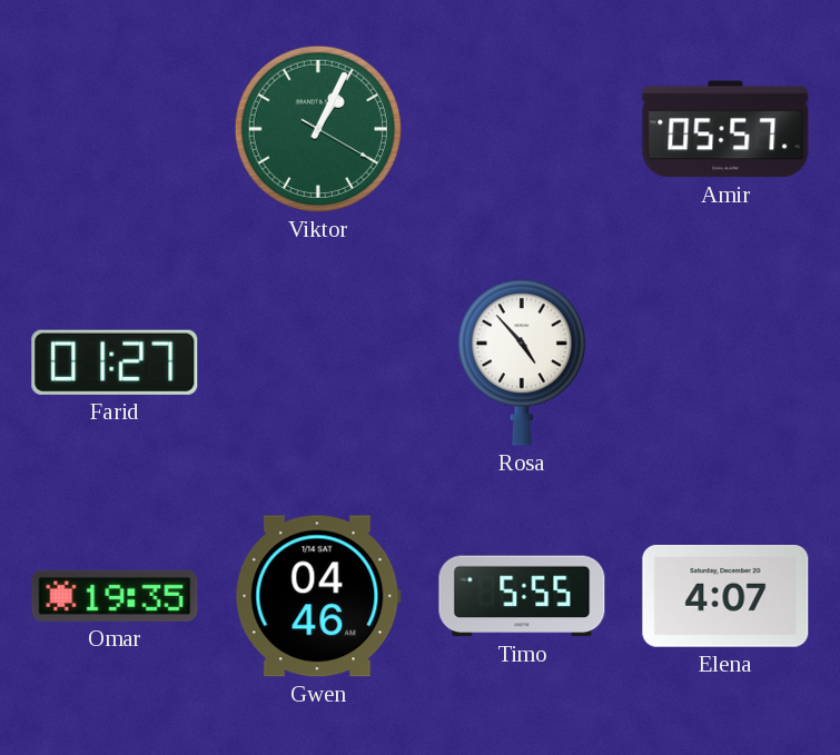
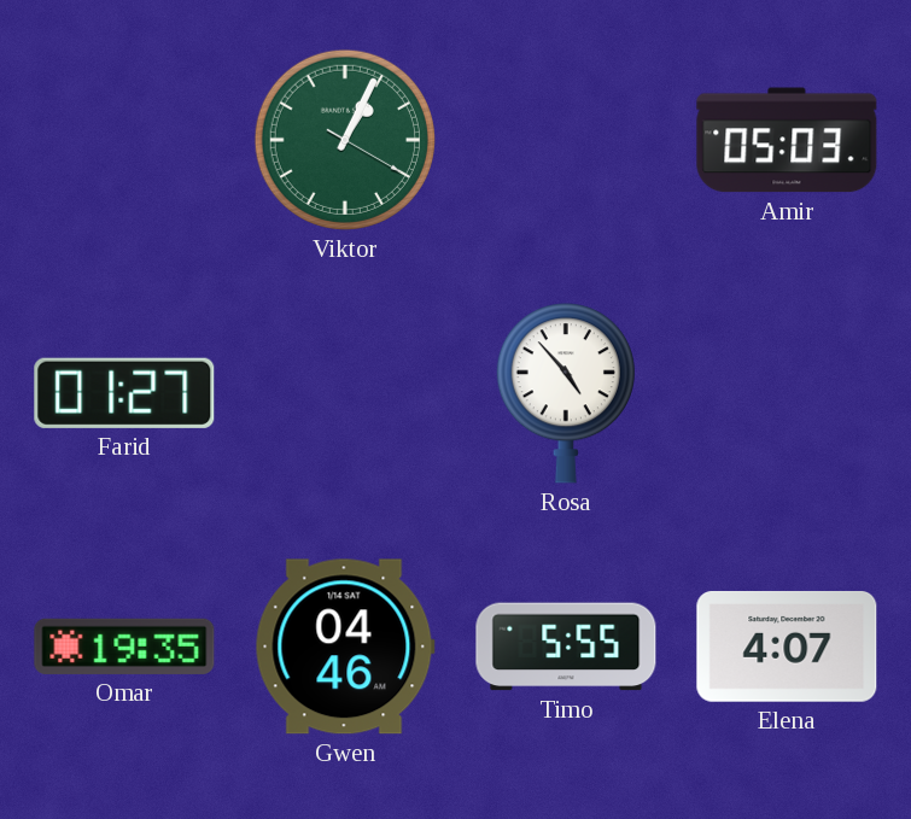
Amir: 05:57 -> 05:03
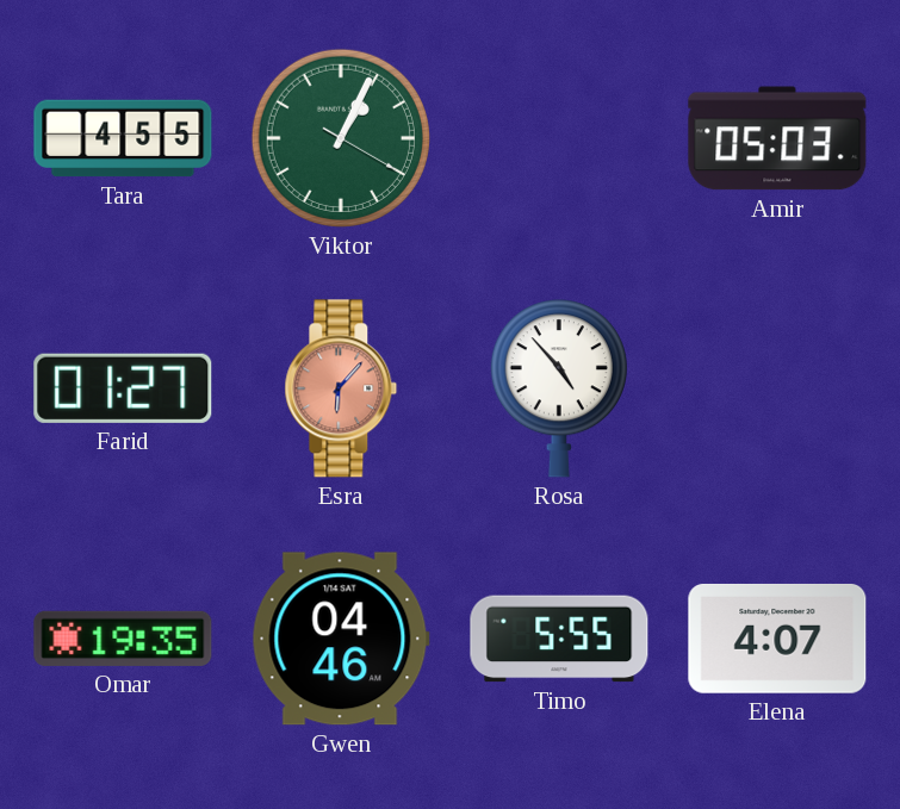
Tara: none -> 4:55
Esra: none -> 6:07
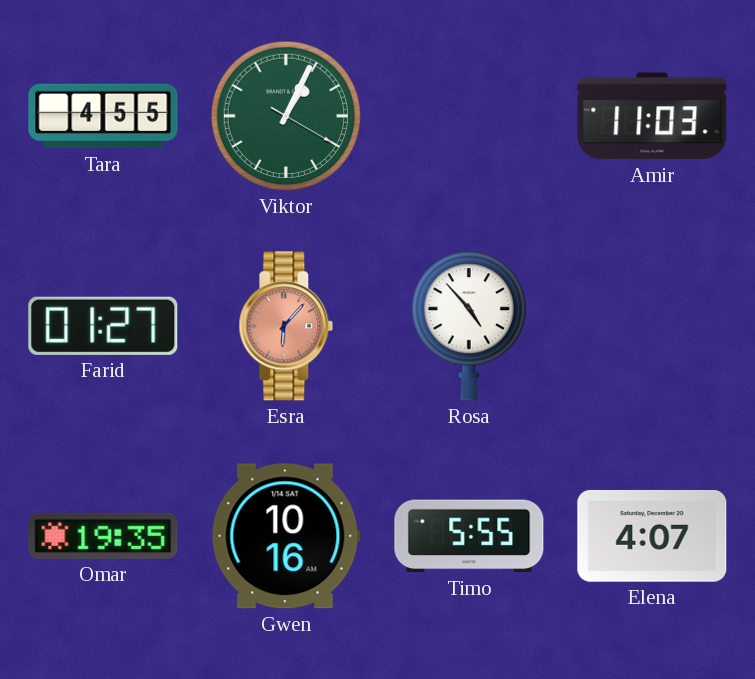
Amir: 05:03 -> 11:03
Gwen: 04:46 -> 10:16
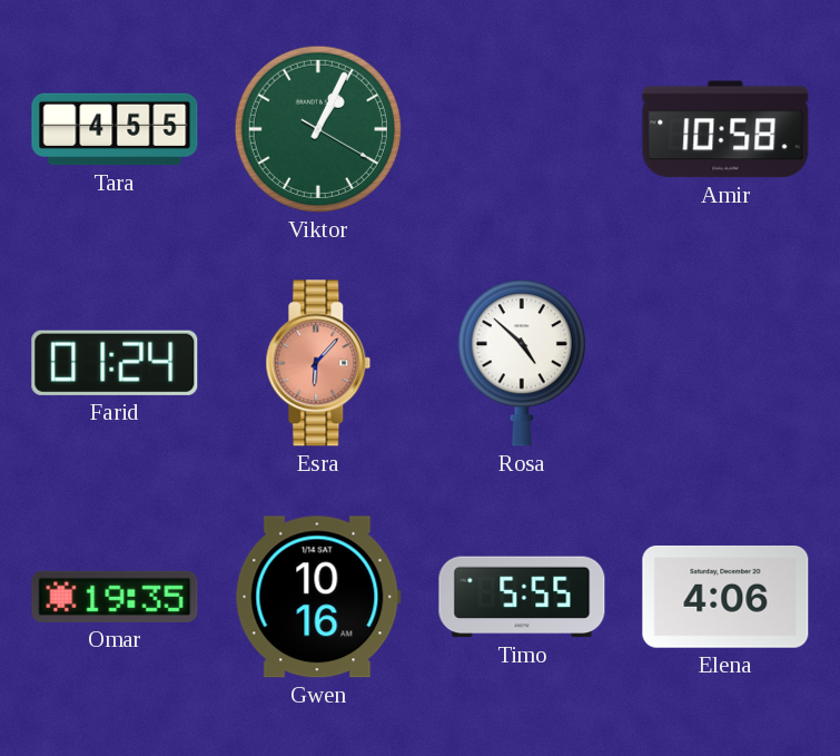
Amir: 11:03 -> 10:58
Farid: 01:27 -> 01:24
Rosa: 4:53 -> 4:52
Elena: 4:07 -> 4:06
